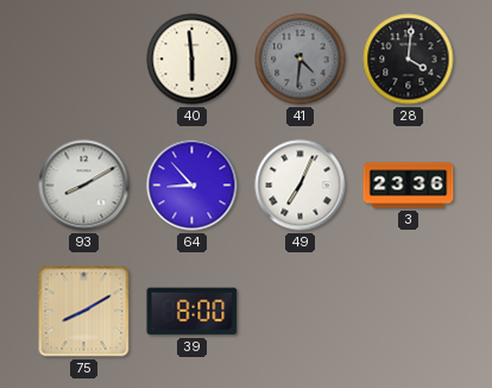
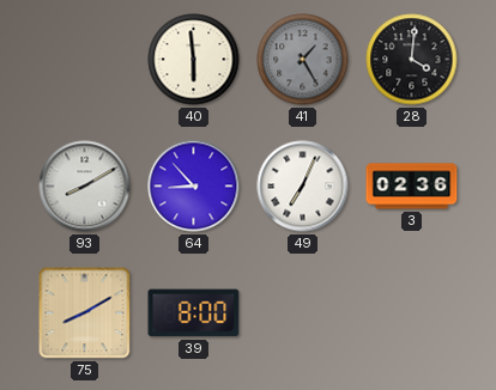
41: 4:31 -> 1:25
3: 23:36 -> 02:36
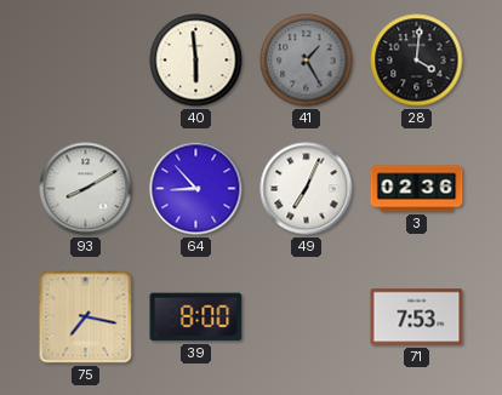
75: 8:10 -> 7:17
71: none -> 7:53
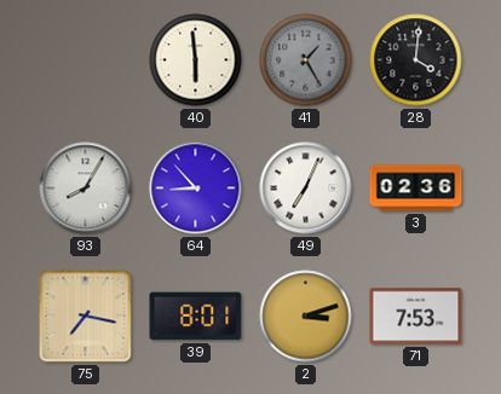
93: 8:10 -> 8:05
39: 8:00 -> 8:01
2: none -> 3:12
